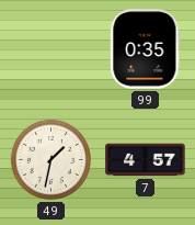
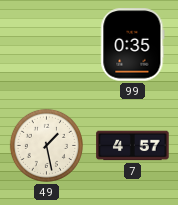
49: 1:32 -> 1:28
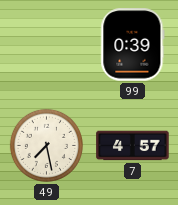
99: 0:35 -> 0:39
49: 1:28 -> 7:28
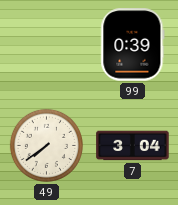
49: 7:28 -> 7:39
7: 4:57 -> 3:04
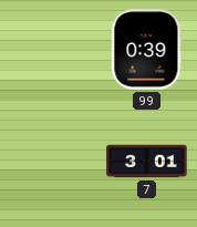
49: 7:39 -> none
7: 3:04 -> 3:01
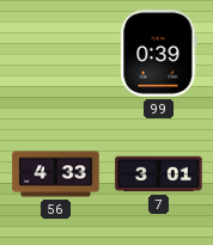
56: none -> 4:33
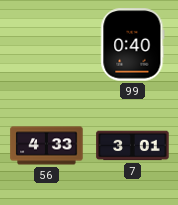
99: 0:39 -> 0:40
